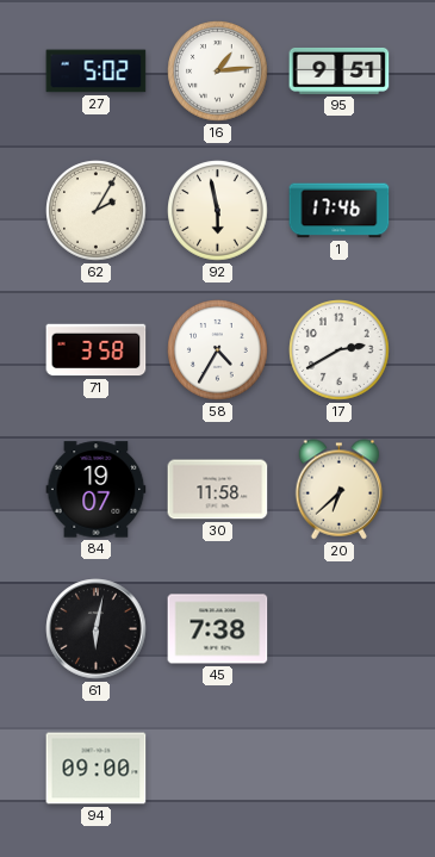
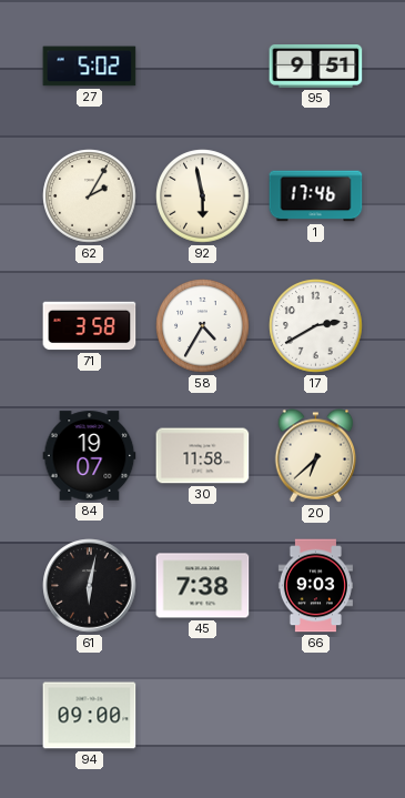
16: 1:14 -> none
66: none -> 9:03
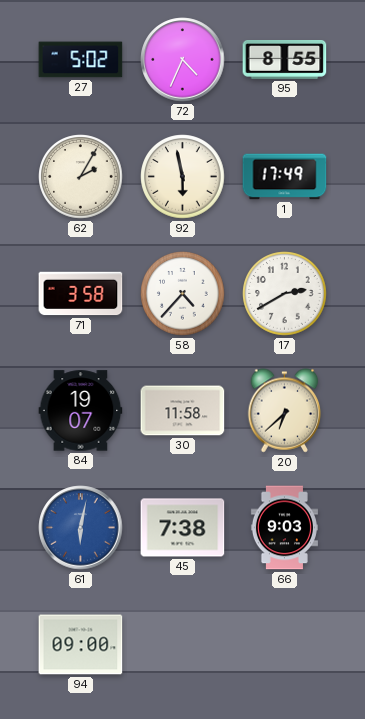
72: none -> 4:34
95: 9:51 -> 8:55
1: 17:46 -> 17:49
58: 4:35 -> 4:37
61 dial: black -> blue
